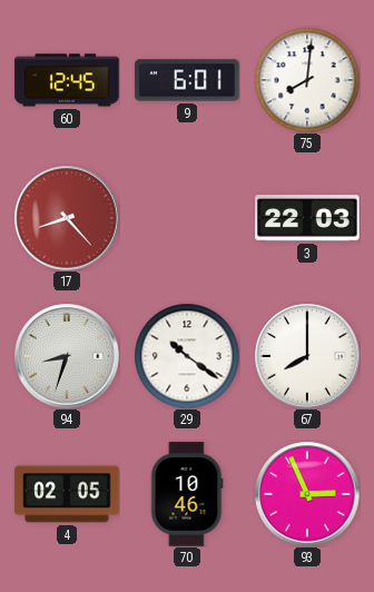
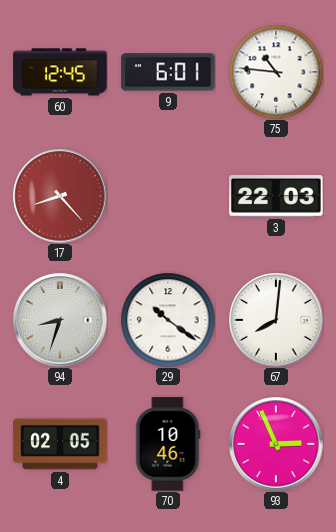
75: 8:01 -> 10:46
67: 8:00 -> 8:01
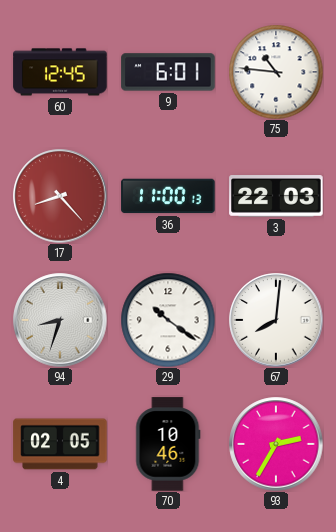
36: none -> 11:00
93: 2:56 -> 2:35
